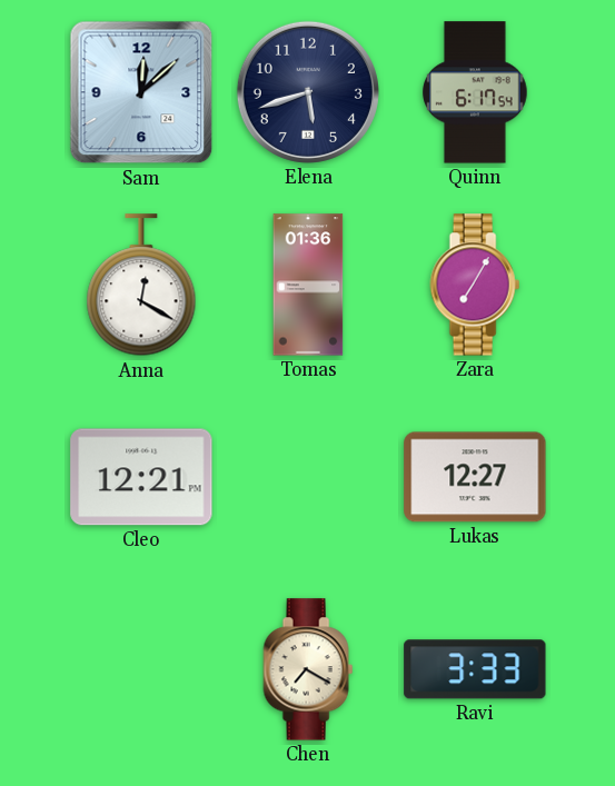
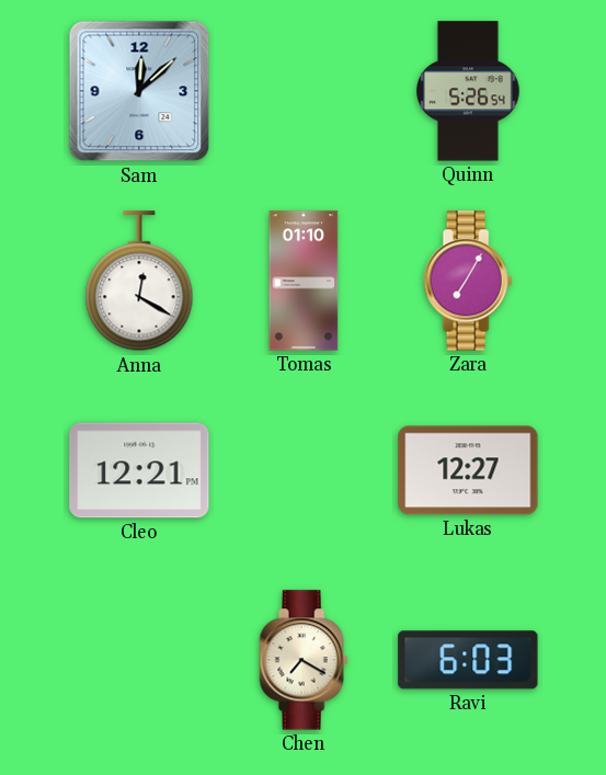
Elena: 5:42 -> none
Quinn: 6:17 -> 5:26
Tomas: 01:36 -> 01:10
Ravi: 3:33 -> 6:03
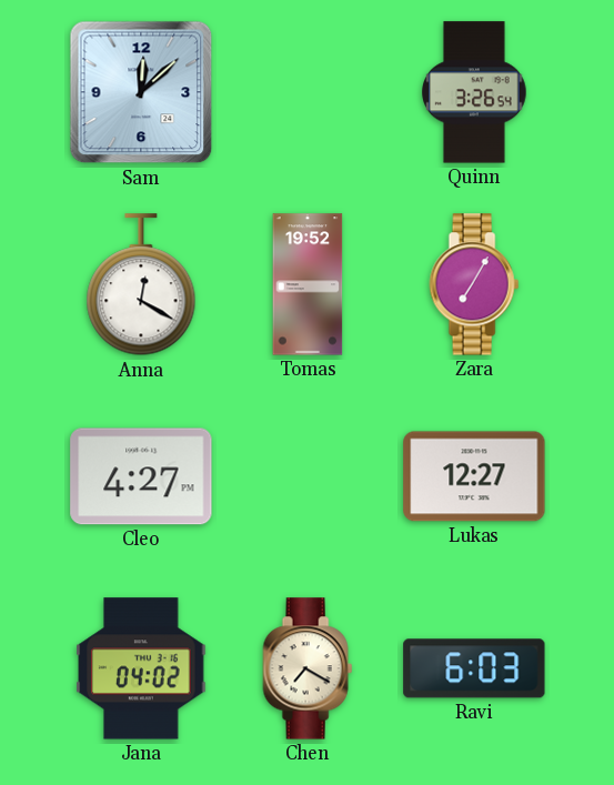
Quinn: 5:26 -> 3:26
Tomas: 01:10 -> 19:52
Cleo: 12:21 -> 4:27
Jana: none -> 04:02
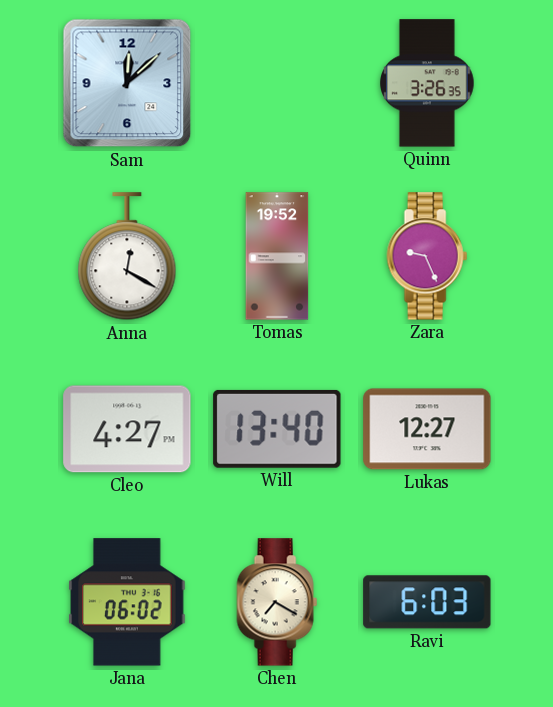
Quinn: 3:26:54 -> 3:26:35
Zara: 7:05 -> 9:26
Will: none -> 13:40
Jana: 04:02 -> 06:02
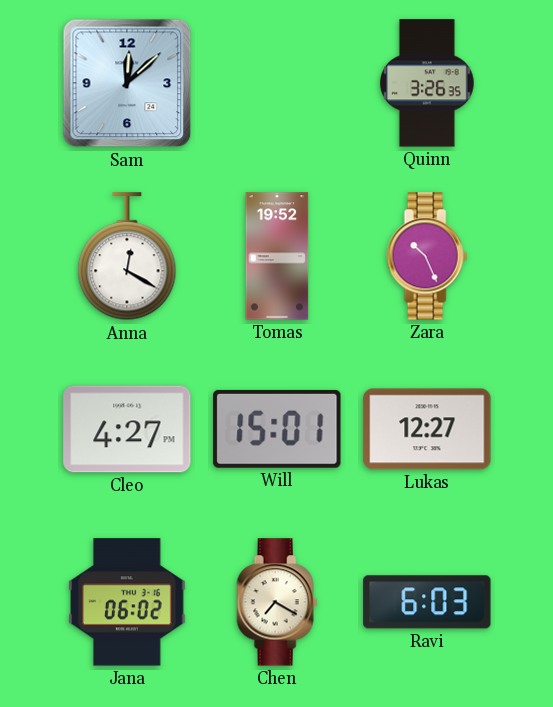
Zara: 9:26 -> 10:26
Will: 13:40 -> 15:01
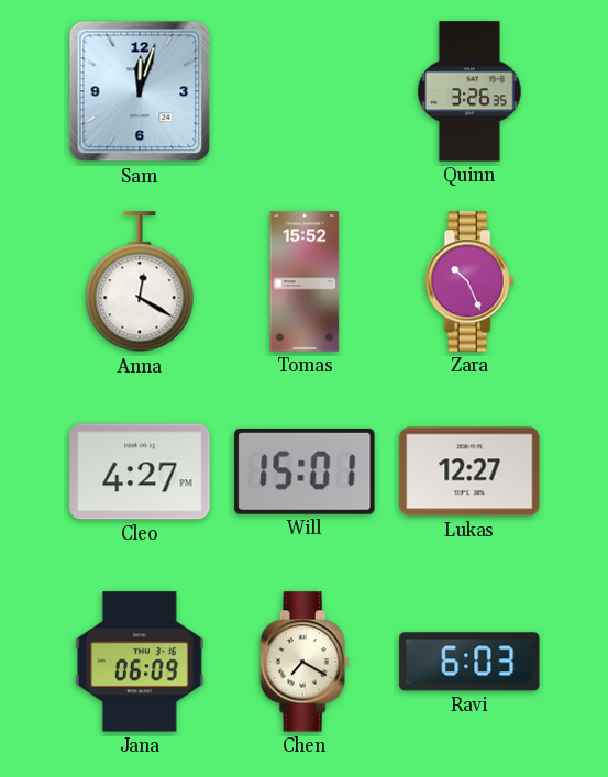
Sam: 12:08 -> 12:03
Tomas: 19:52 -> 15:52
Jana: 06:02 -> 06:09
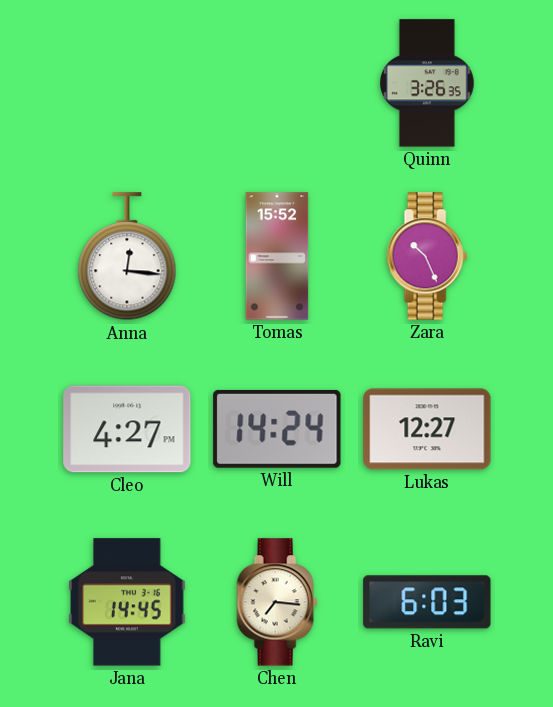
Sam: 12:03 -> none
Anna: 12:20 -> 12:16
Will: 15:01 -> 14:24
Jana: 06:09 -> 14:45
Chen: 7:20 -> 7:16
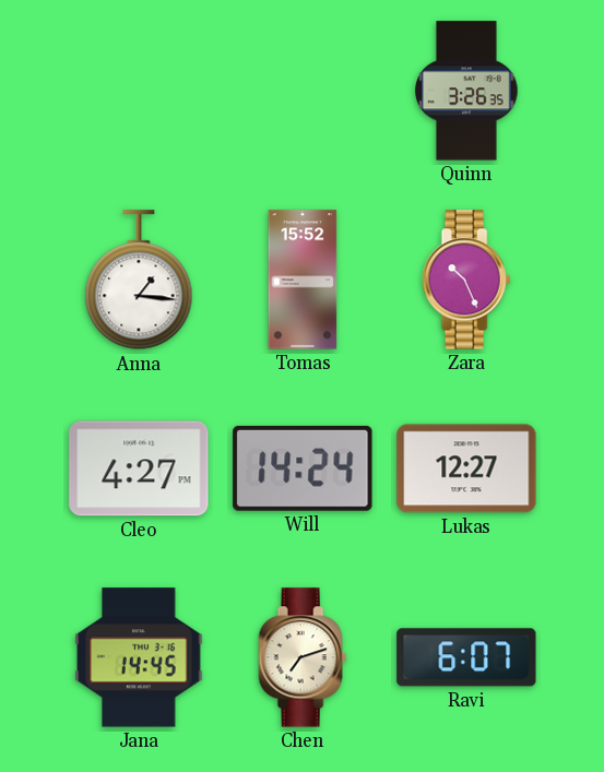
Anna: 12:16 -> 1:16
Chen: 7:16 -> 7:12
Ravi: 6:03 -> 6:07
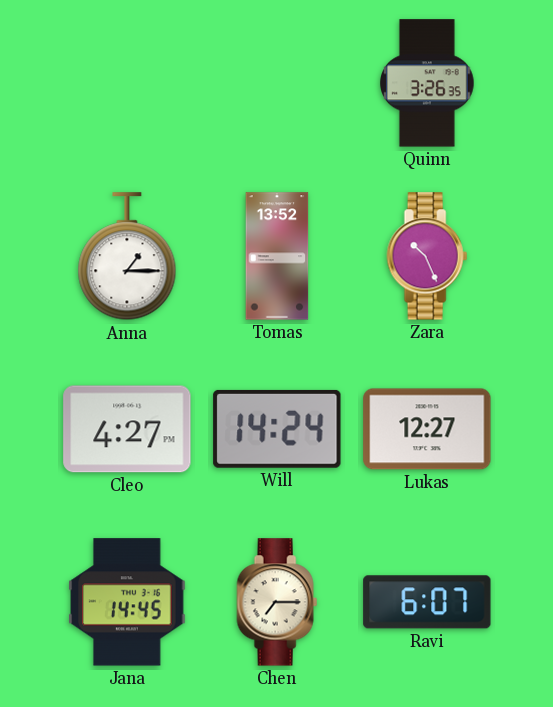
Anna: 1:16 -> 1:15
Tomas: 15:52 -> 13:52
Chen: 7:12 -> 7:15
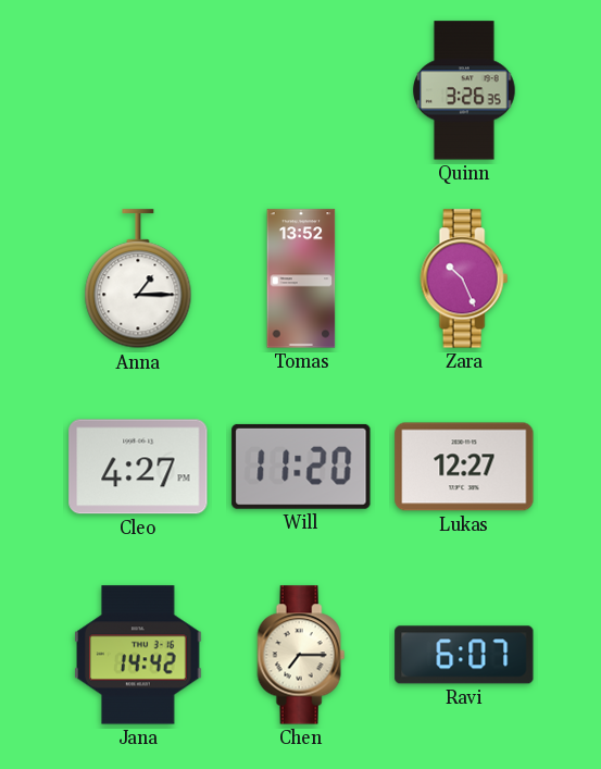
Will: 14:24 -> 11:20
Jana: 14:45 -> 14:42
